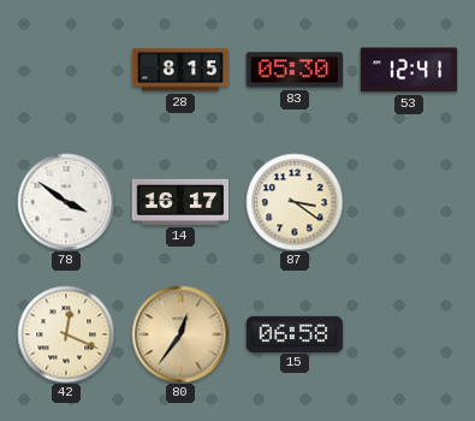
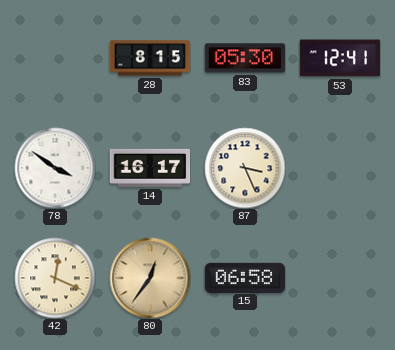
87: 3:21 -> 3:26
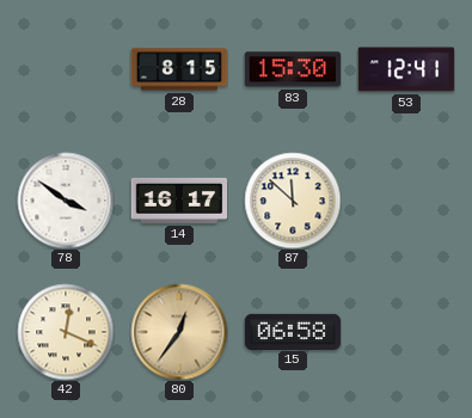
83: 05:30 -> 15:30
87: 3:26 -> 11:52
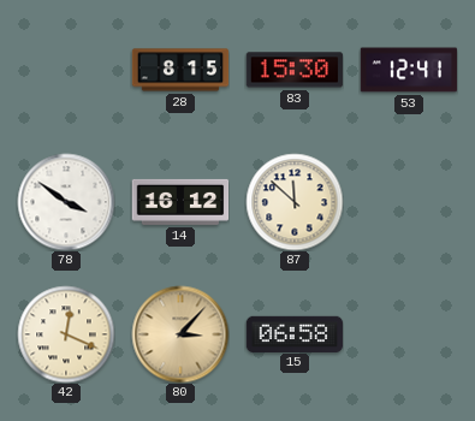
14: 16:17 -> 16:12
80: 12:36 -> 3:07
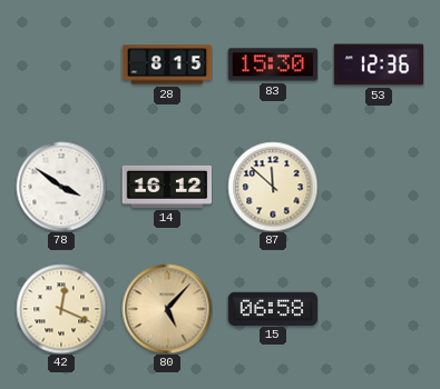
53: 12:41 -> 12:36
80: 3:07 -> 5:07
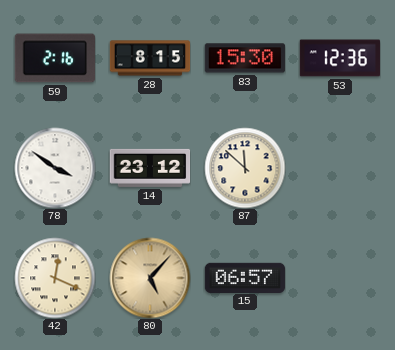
59: none -> 2:16
14: 16:12 -> 23:12
15: 06:58 -> 06:57
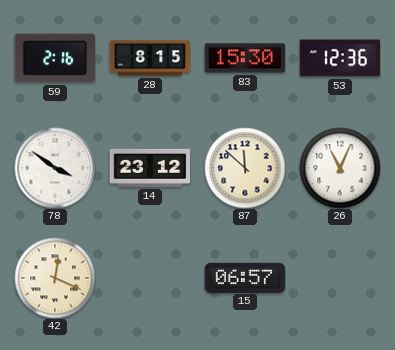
26: none -> 11:04
80: 5:07 -> none
